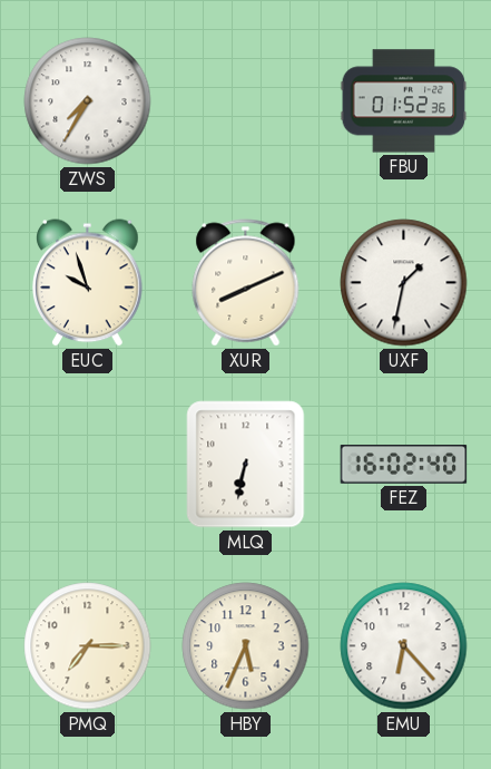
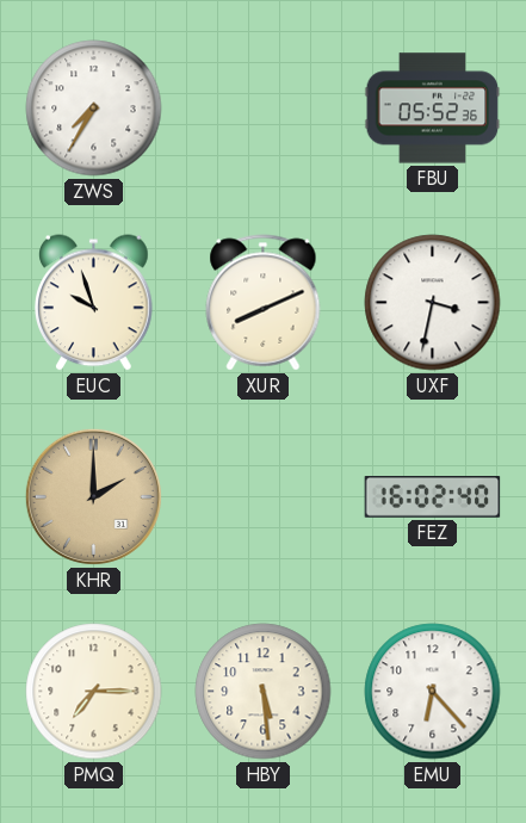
FBU: 01:52 -> 05:52
UXF: 1:32 -> 3:32
KHR: none -> 2:00
MLQ: 6:32 -> none
HBY: 5:34 -> 5:29
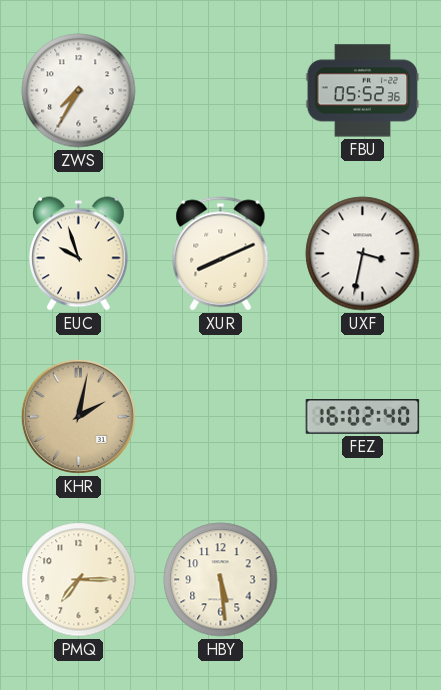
KHR: 2:00 -> 2:02
EMU: 6:23 -> none
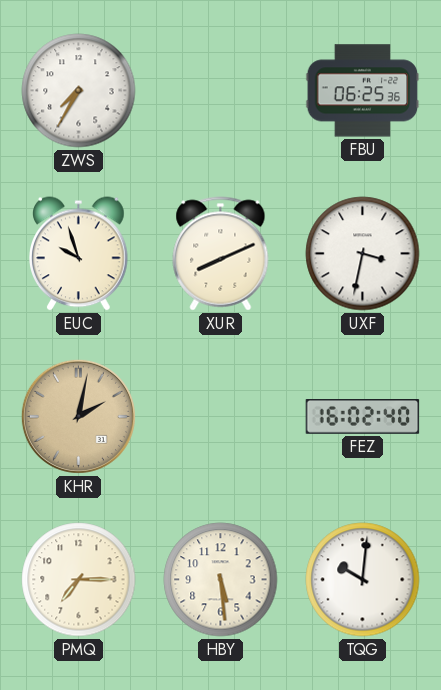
FBU: 05:52 -> 06:25
TQG: none -> 10:01
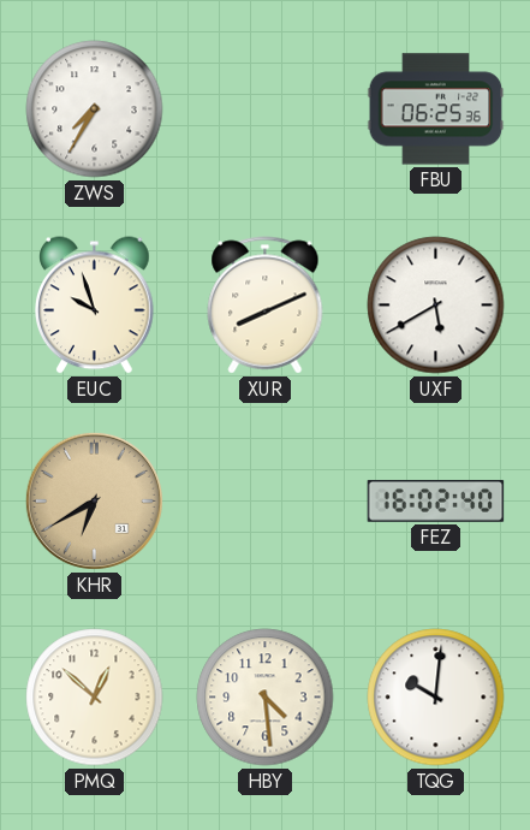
UXF: 3:32 -> 5:40
KHR: 2:02 -> 6:40
PMQ: 7:15 -> 12:52
HBY: 5:29 -> 4:29
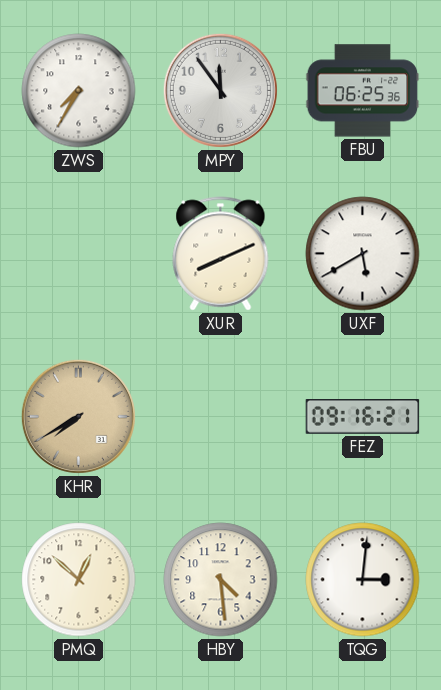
MPY: none -> 11:54
EUC: 9:57 -> none
KHR: 6:40 -> 7:40
FEZ: 16:02 -> 09:16
TQG: 10:01 -> 3:01
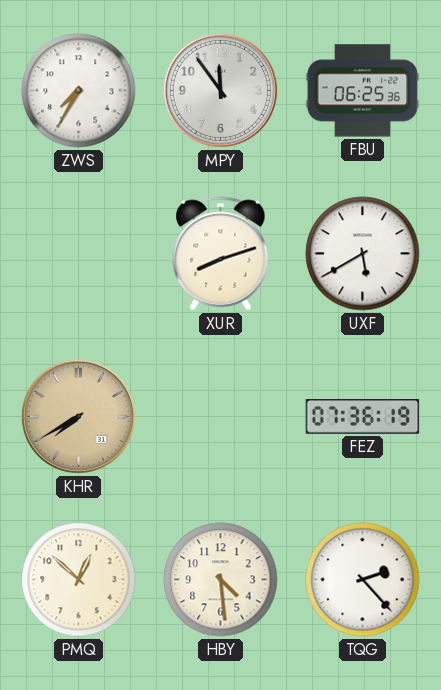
XUR: 8:11 -> 8:12
FEZ: 09:16 -> 07:36
TQG: 3:01 -> 2:23
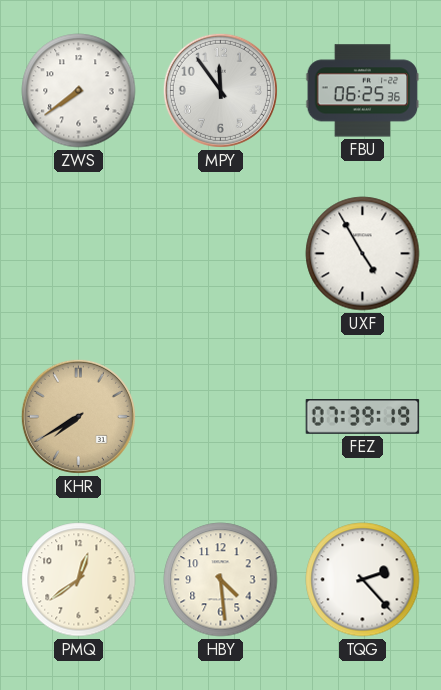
ZWS: 7:35 -> 7:39
XUR: 8:12 -> none
UXF: 5:40 -> 4:55
FEZ: 07:36 -> 07:39
PMQ: 12:52 -> 12:39
